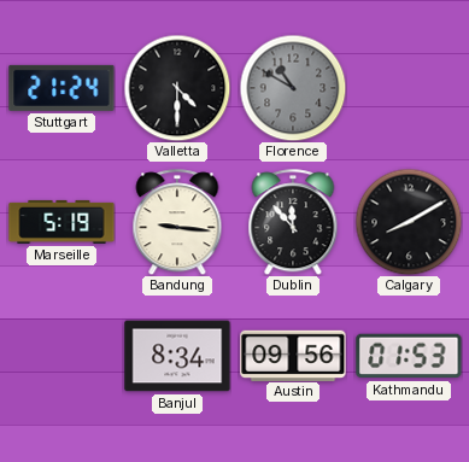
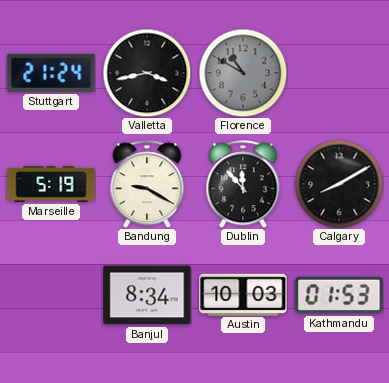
Valletta: 4:30 -> 3:43
Bandung: 9:16 -> 9:20
Austin: 09:56 -> 10:03
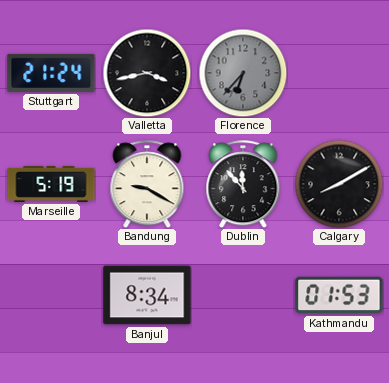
Florence: 10:50 -> 6:37
Austin: 10:03 -> none
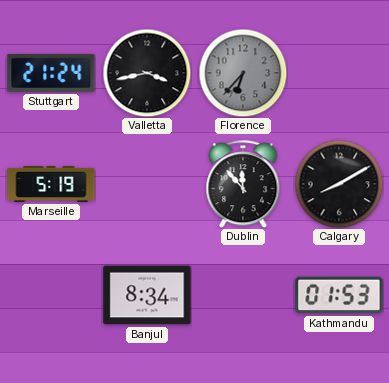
Bandung: 9:20 -> none
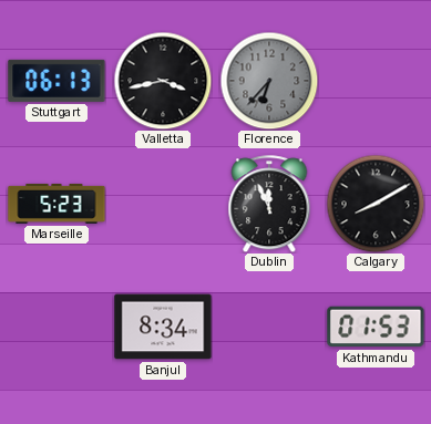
Stuttgart: 21:24 -> 06:13
Marseille: 5:19 -> 5:23
Dublin: 11:53 -> 11:56
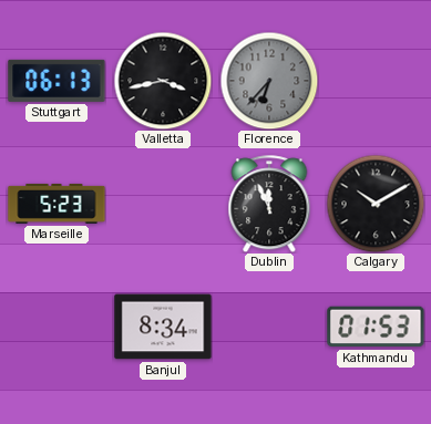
Calgary: 8:10 -> 10:10
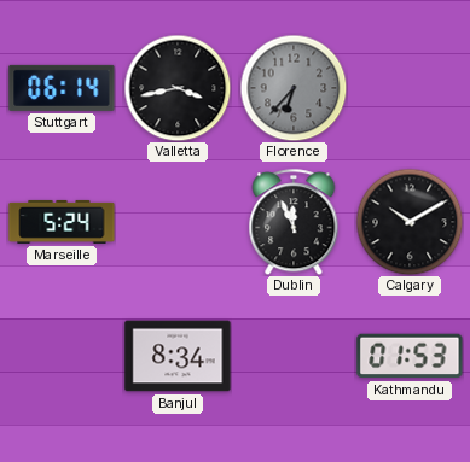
Stuttgart: 06:13 -> 06:14
Marseille: 5:23 -> 5:24
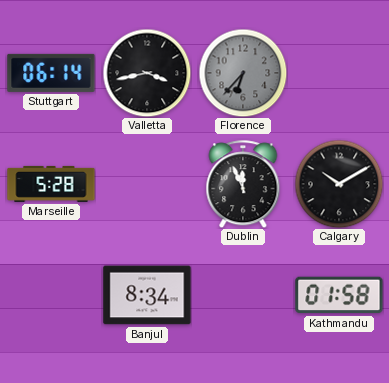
Marseille: 5:24 -> 5:28
Kathmandu: 01:53 -> 01:58
